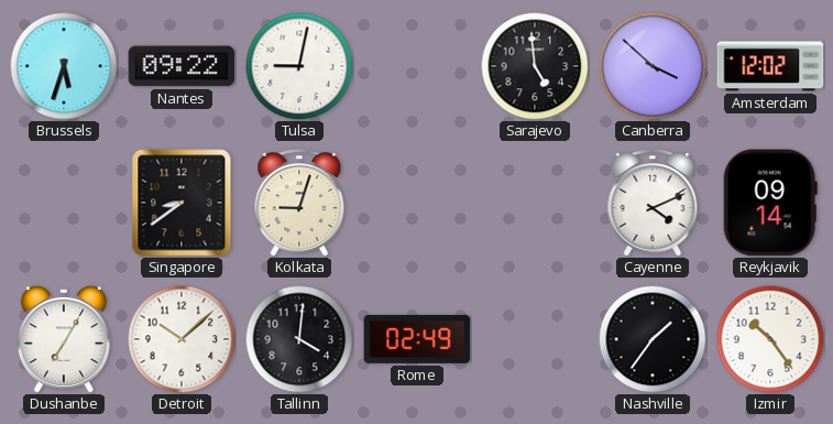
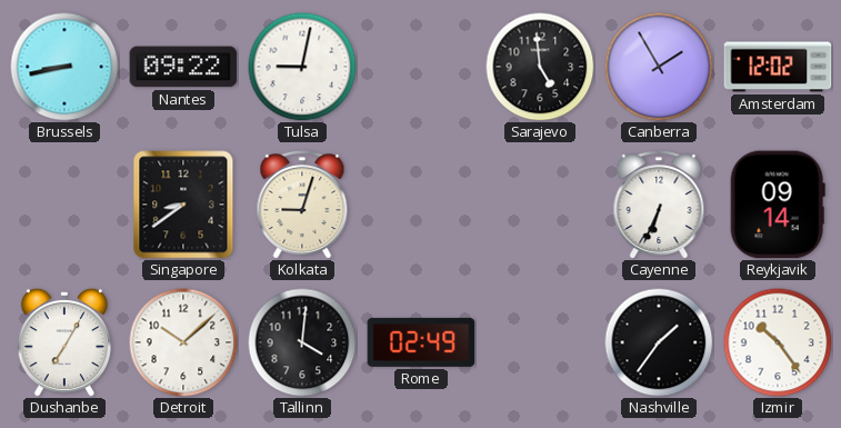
Brussels: 5:33 -> 8:43
Canberra: 3:52 -> 1:55
Cayenne: 4:11 -> 6:34
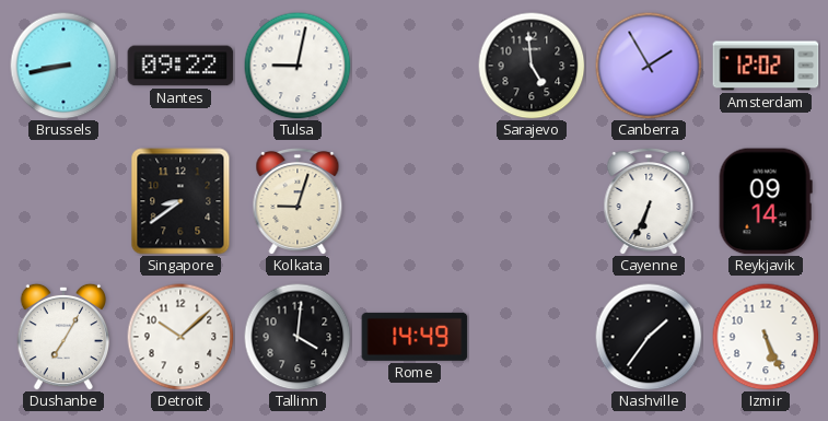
Rome: 02:49 -> 14:49
Izmir: 10:24 -> 5:26
